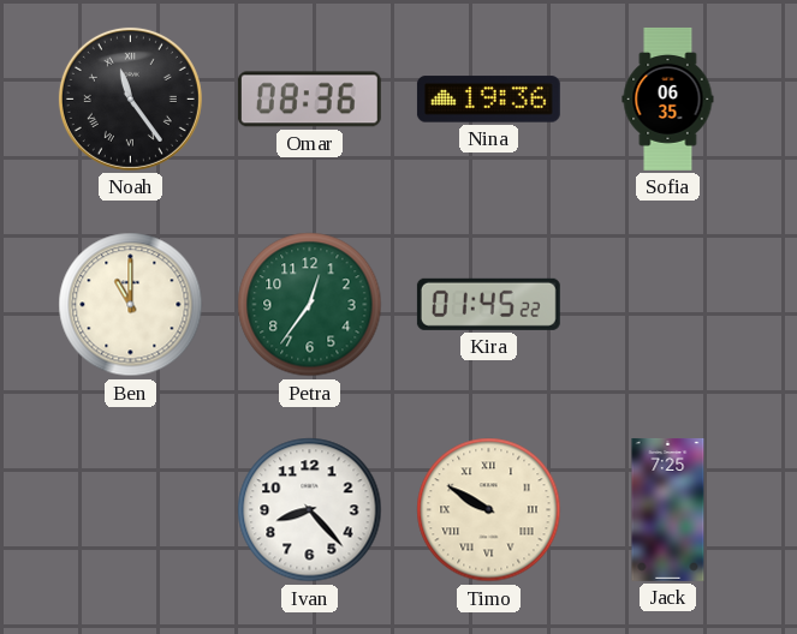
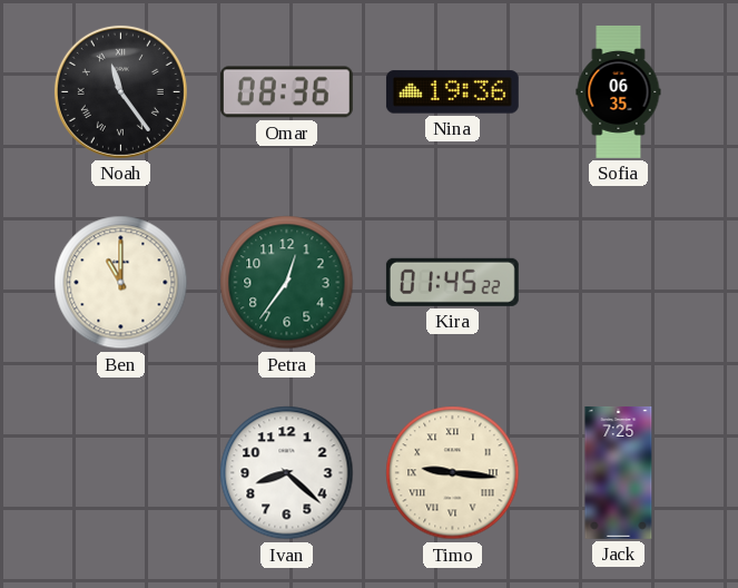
Ivan: 8:23 -> 8:22
Timo: 9:50 -> 9:16
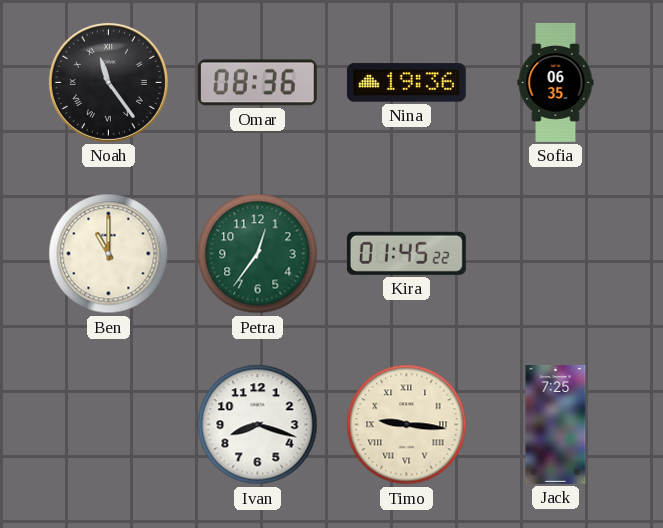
Ivan: 8:22 -> 8:18
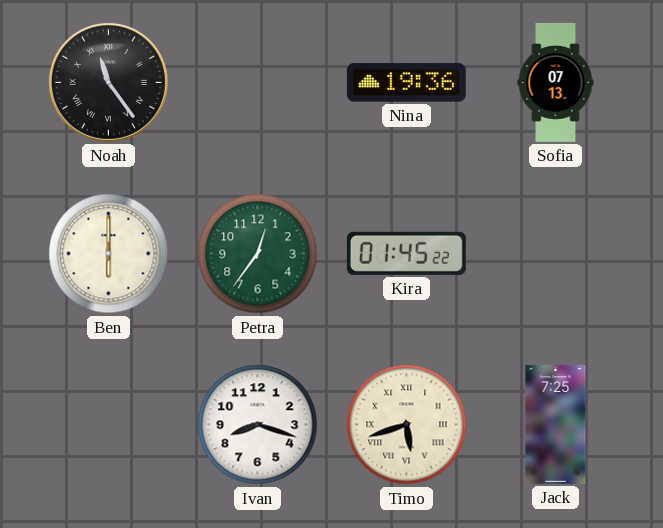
Omar: 08:36 -> none
Sofia: 06:35 -> 07:13
Ben: 11:00 -> 6:00
Timo: 9:16 -> 5:42
